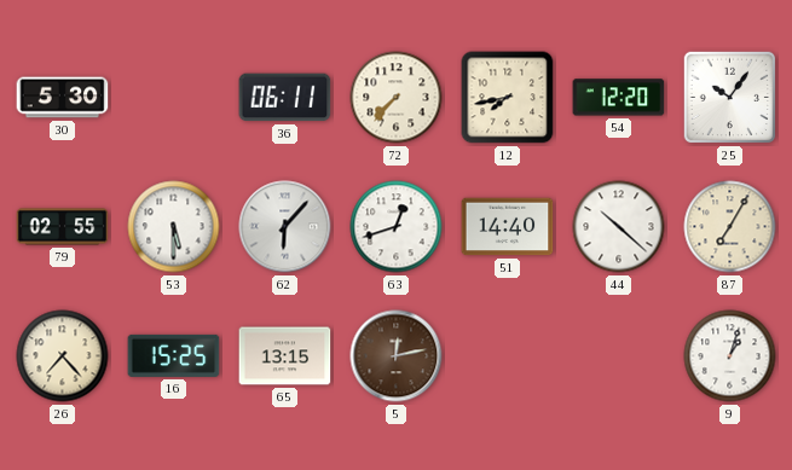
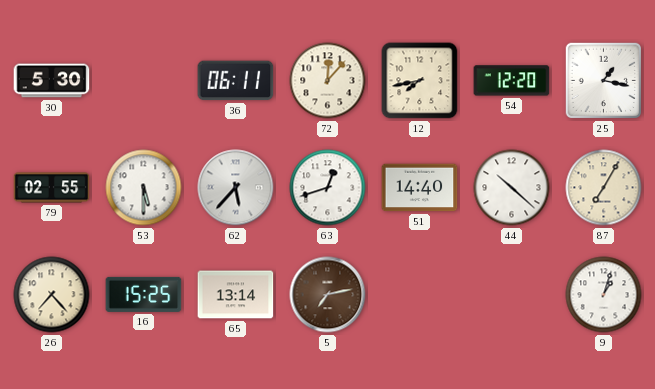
72: 7:37 -> 12:07
25: 10:06 -> 1:17
62: 6:07 -> 5:37
65: 13:15 -> 13:14
5: 12:13 -> 7:13
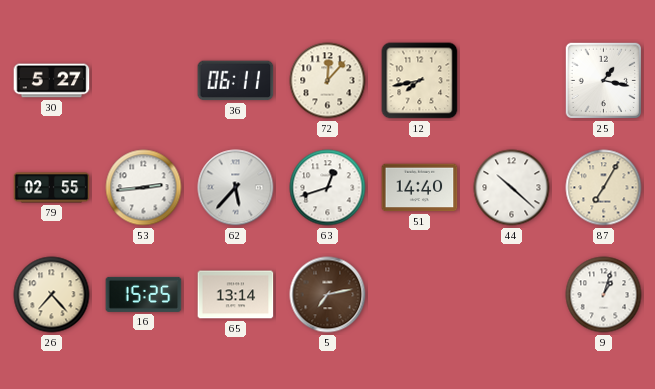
30: 5:30 -> 5:27
54: 12:20 -> none
53: 5:30 -> 2:44
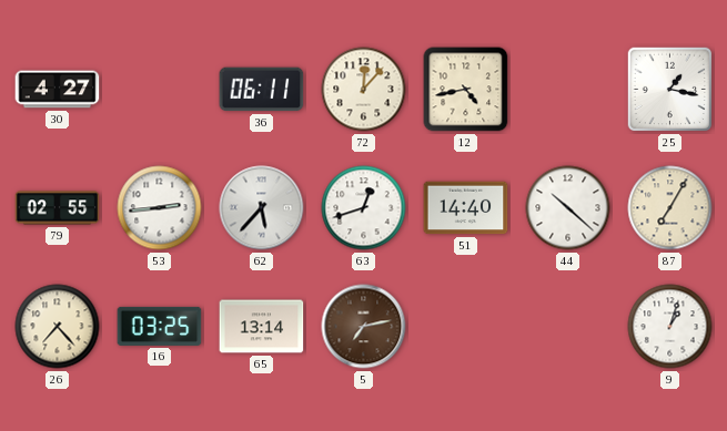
30: 5:27 -> 4:27
12: 7:43 -> 4:43
16: 15:25 -> 03:25
